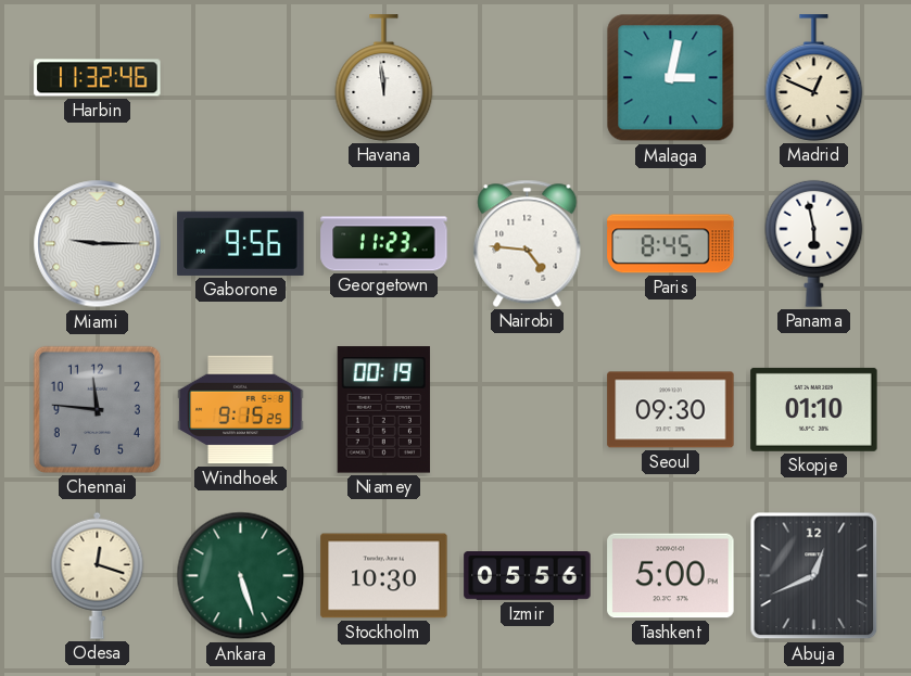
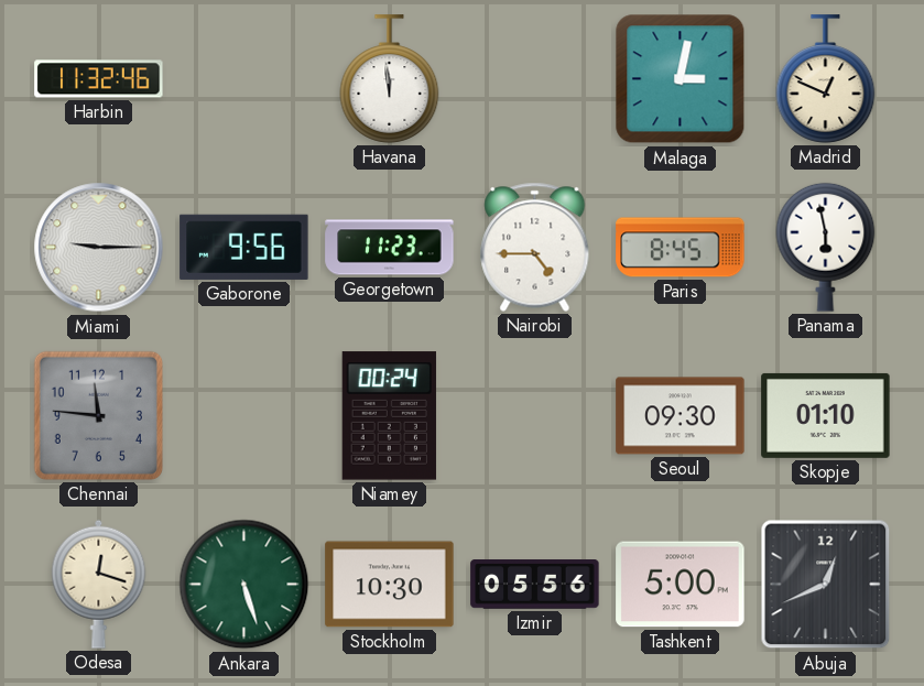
Nairobi: 4:46 -> 4:45
Windhoek: 9:15 -> none
Niamey: 00:19 -> 00:24
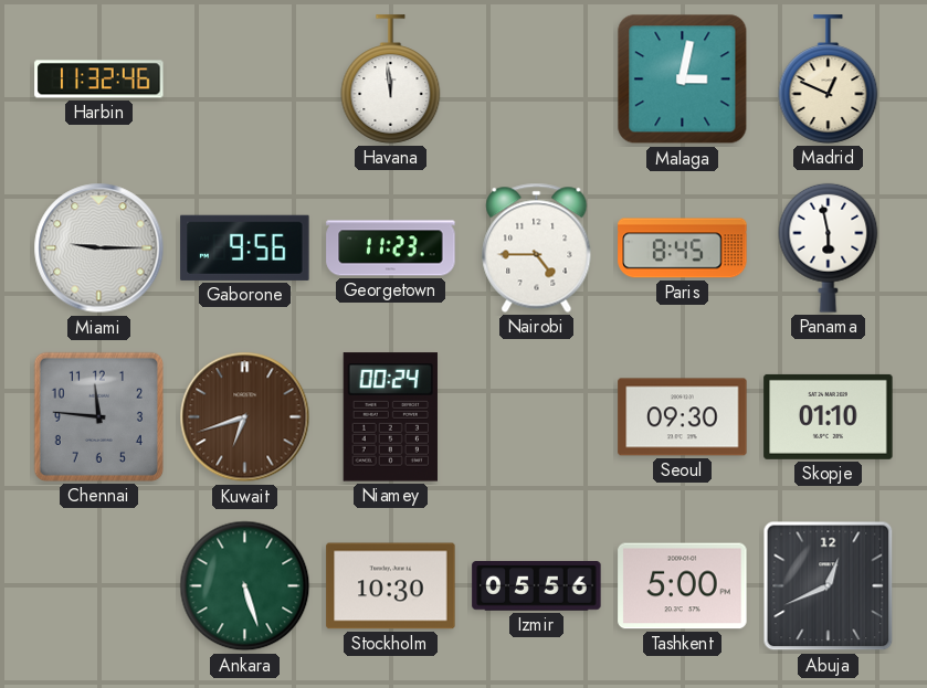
Kuwait: none -> 6:42
Odesa: 12:18 -> none
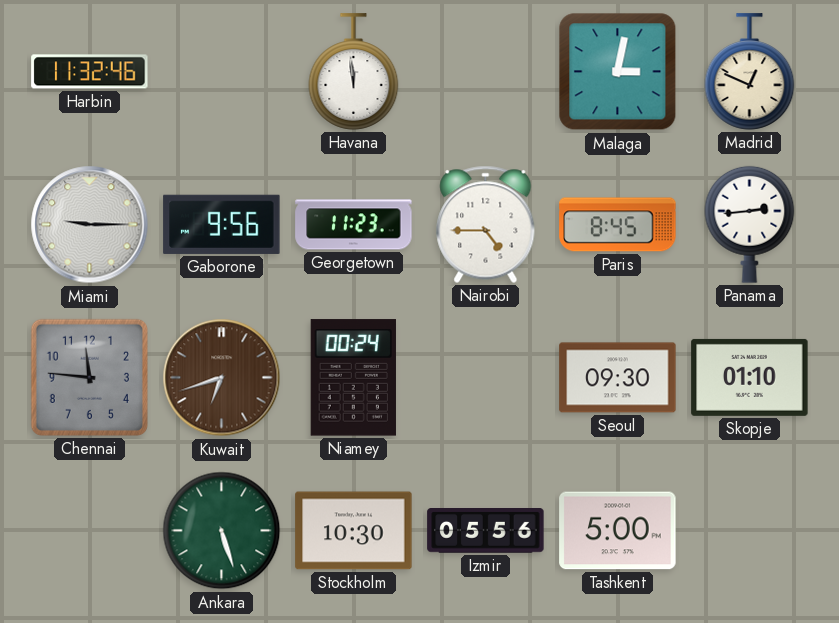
Panama: 5:58 -> 2:44
Abuja: 12:41 -> none
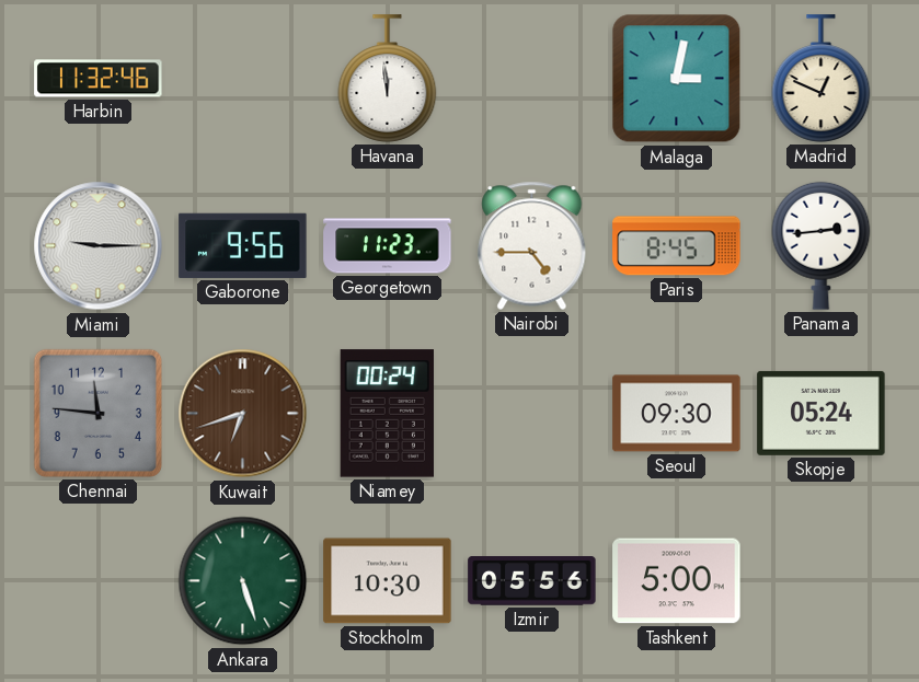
Skopje: 01:10 -> 05:24
